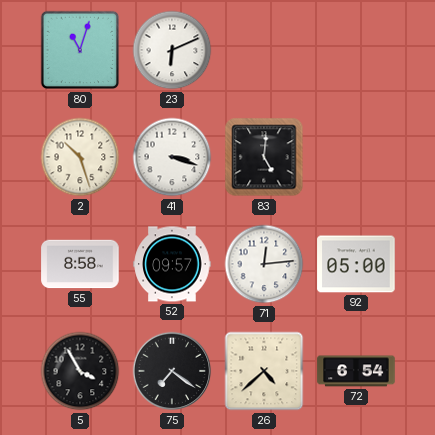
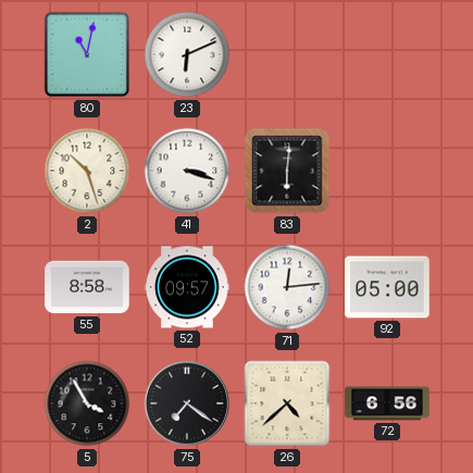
80: 11:03 -> 11:02
83: 5:01 -> 6:01
72: 6:54 -> 6:56
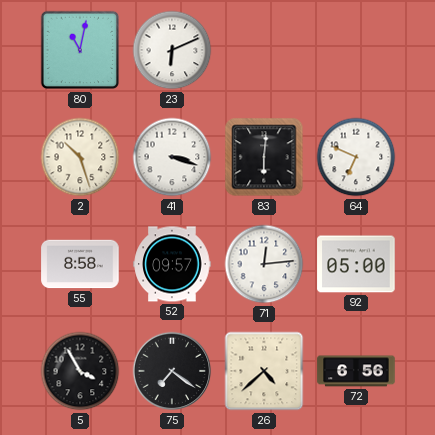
64: none -> 6:49
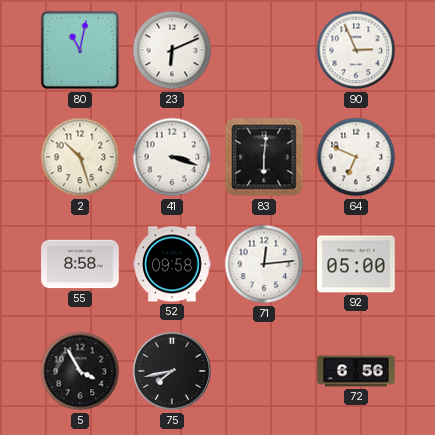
90: none -> 2:56
52: 09:57 -> 09:58
75: 7:21 -> 7:43
26: 4:38 -> none
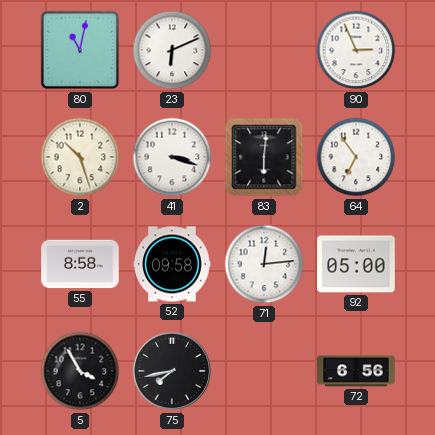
64: 6:49 -> 6:54
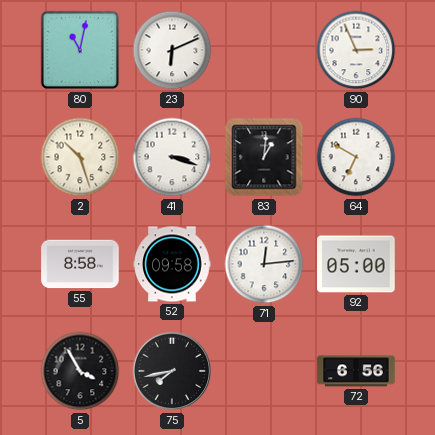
83: 6:01 -> 1:01
64: 6:54 -> 6:50
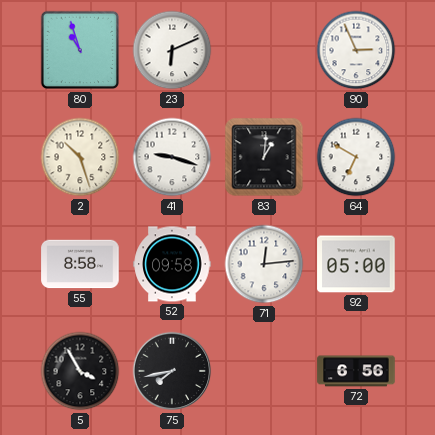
80: 11:02 -> 10:57
41: 3:18 -> 9:18
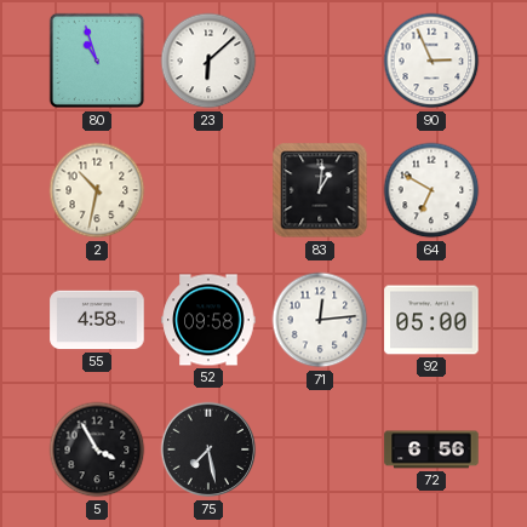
23: 6:11 -> 6:08
2: 10:27 -> 10:32
41: 9:18 -> none
55: 8:58 -> 4:58
75: 7:43 -> 7:28
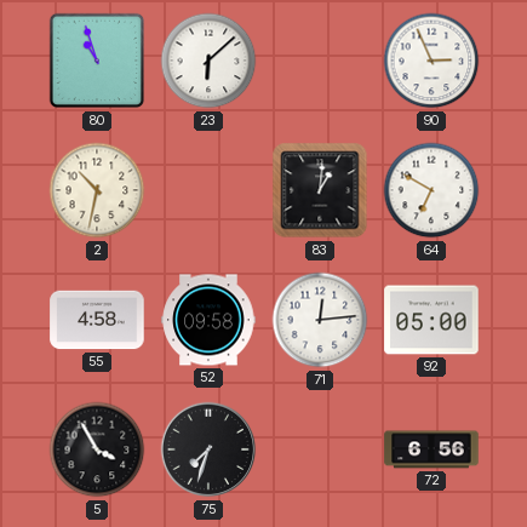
75: 7:28 -> 7:33
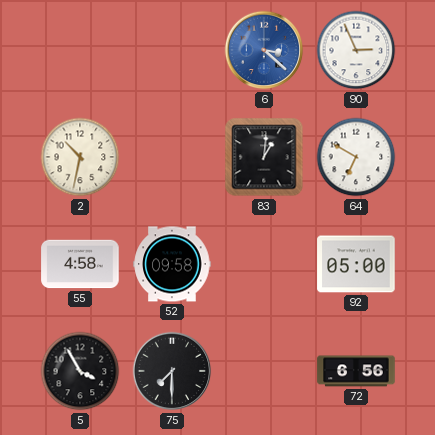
80: 10:57 -> none
23: 6:08 -> none
6: none -> 3:22
71: 12:14 -> none
75: 7:33 -> 7:30
